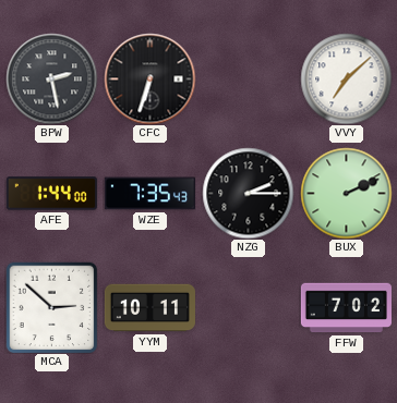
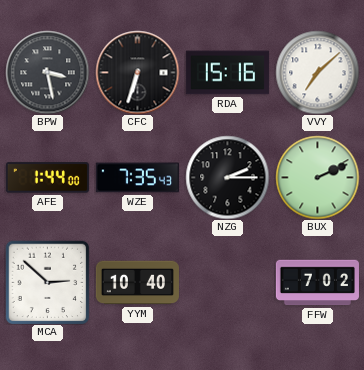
BPW: 2:28 -> 3:28
RDA: none -> 15:16
YYM: 10:11 -> 10:40
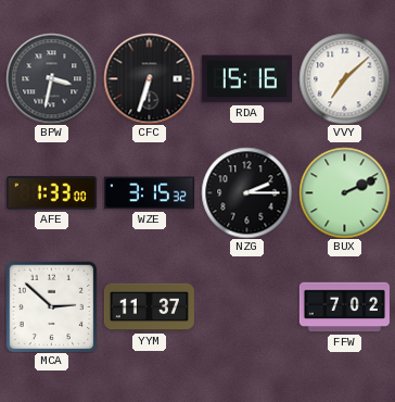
BPW: 3:28 -> 3:32
AFE: 1:44 -> 1:33
WZE: 7:35 -> 3:15
YYM: 10:40 -> 11:37
